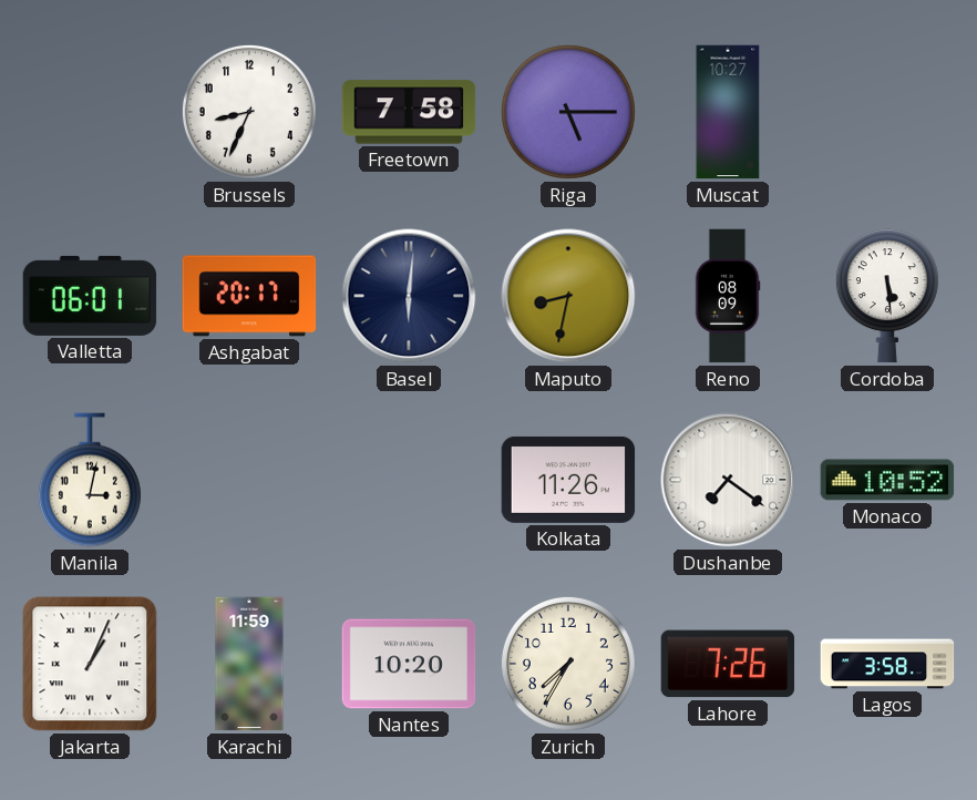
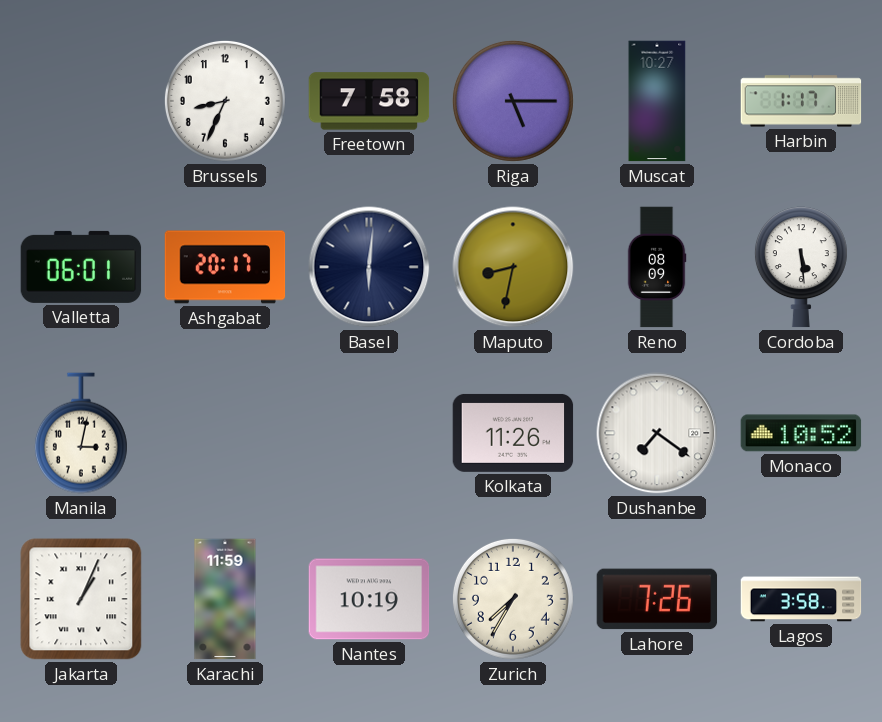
Harbin: none -> 1:17
Nantes: 10:20 -> 10:19
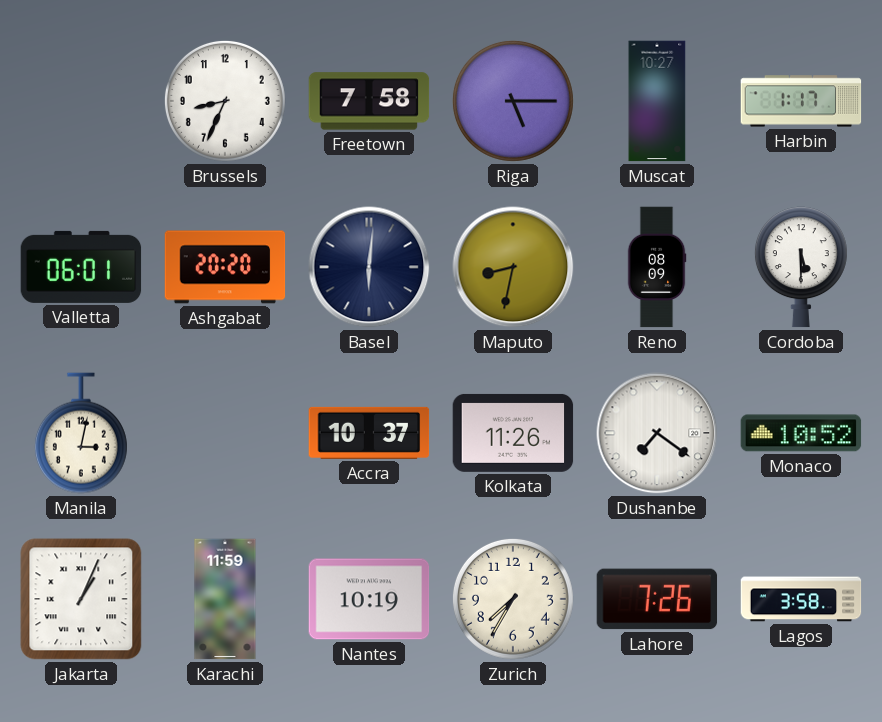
Ashgabat: 20:17 -> 20:20
Cordoba: 5:29 -> 5:30
Accra: none -> 10:37
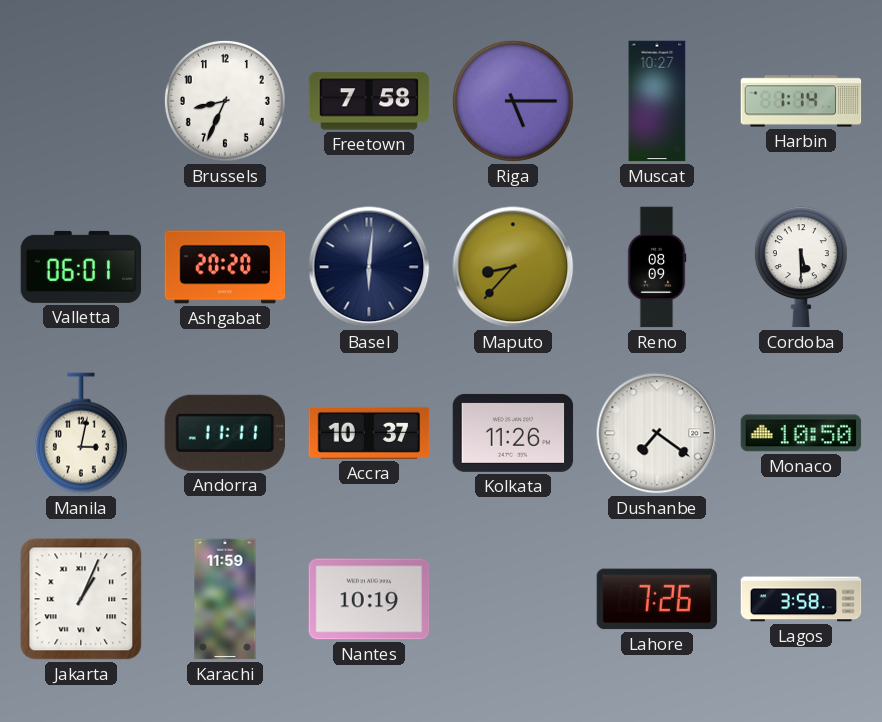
Harbin: 1:17 -> 1:14
Maputo: 8:32 -> 8:37
Andorra: none -> 11:11
Monaco: 10:52 -> 10:50
Zurich: 7:35 -> none
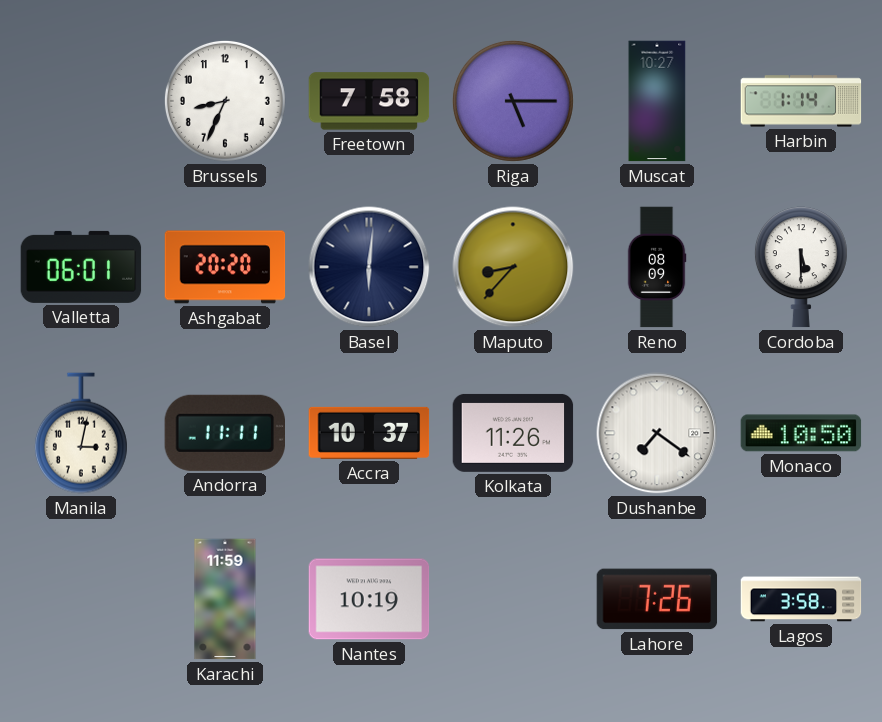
Jakarta: 1:04 -> none
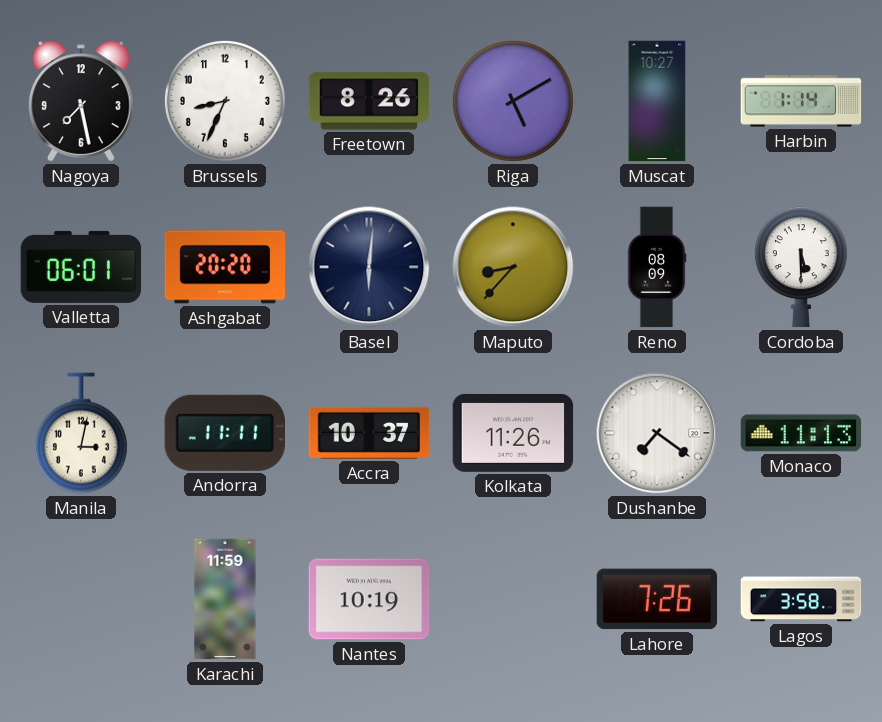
Nagoya: none -> 7:28
Freetown: 7:58 -> 8:26
Riga: 5:15 -> 5:10
Monaco: 10:50 -> 11:13
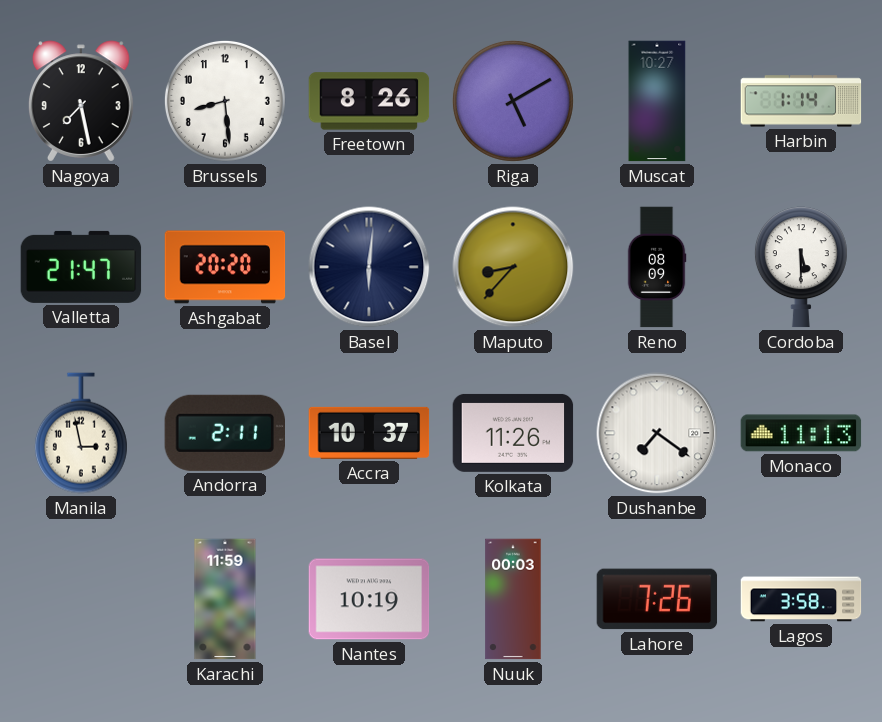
Brussels: 8:34 -> 8:29
Valletta: 06:01 -> 21:47
Manila: 3:02 -> 2:58
Andorra: 11:11 -> 2:11
Nuuk: none -> 00:03
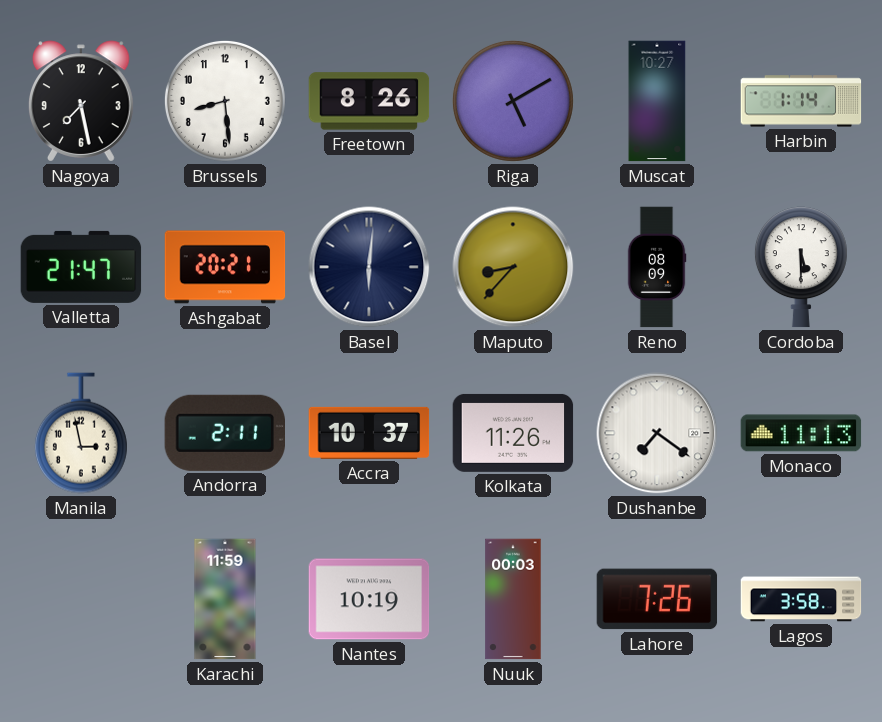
Ashgabat: 20:20 -> 20:21
